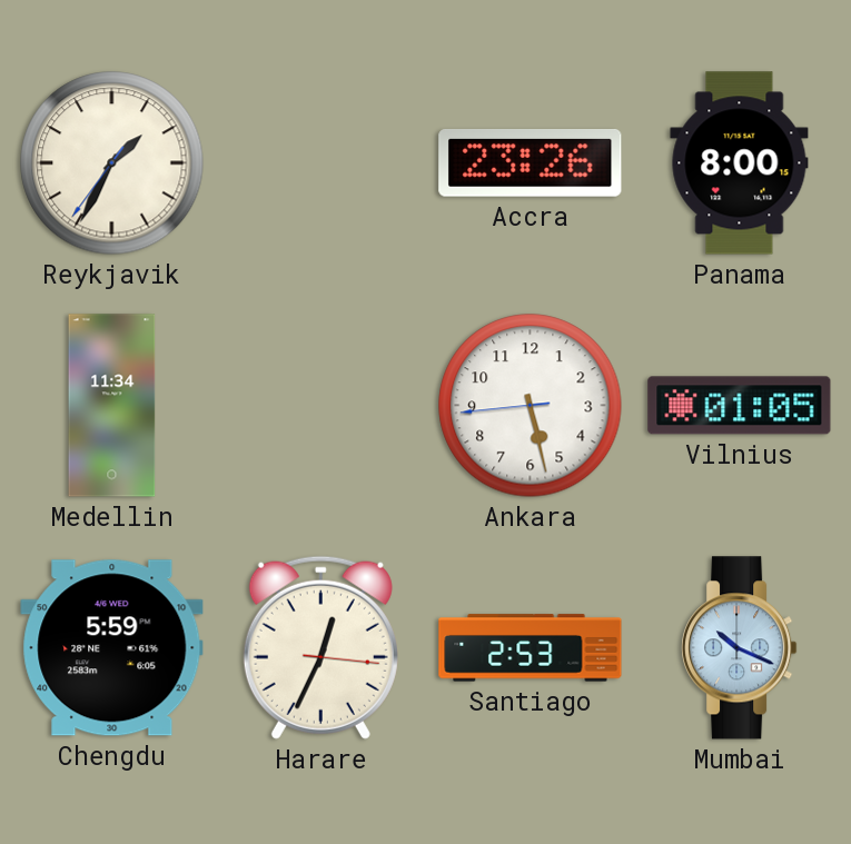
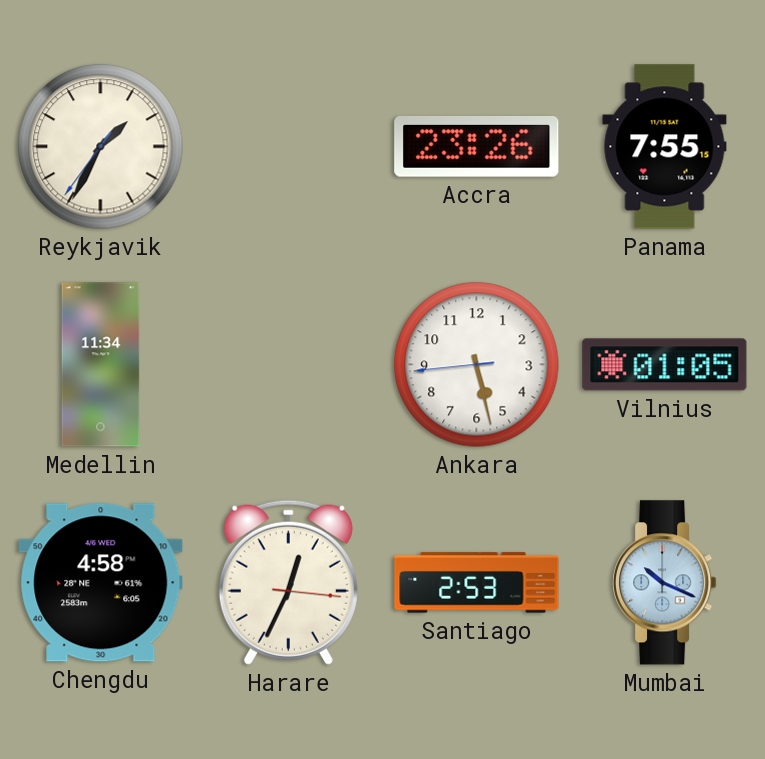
Panama: 8:00 -> 7:55
Chengdu: 5:59 -> 4:58
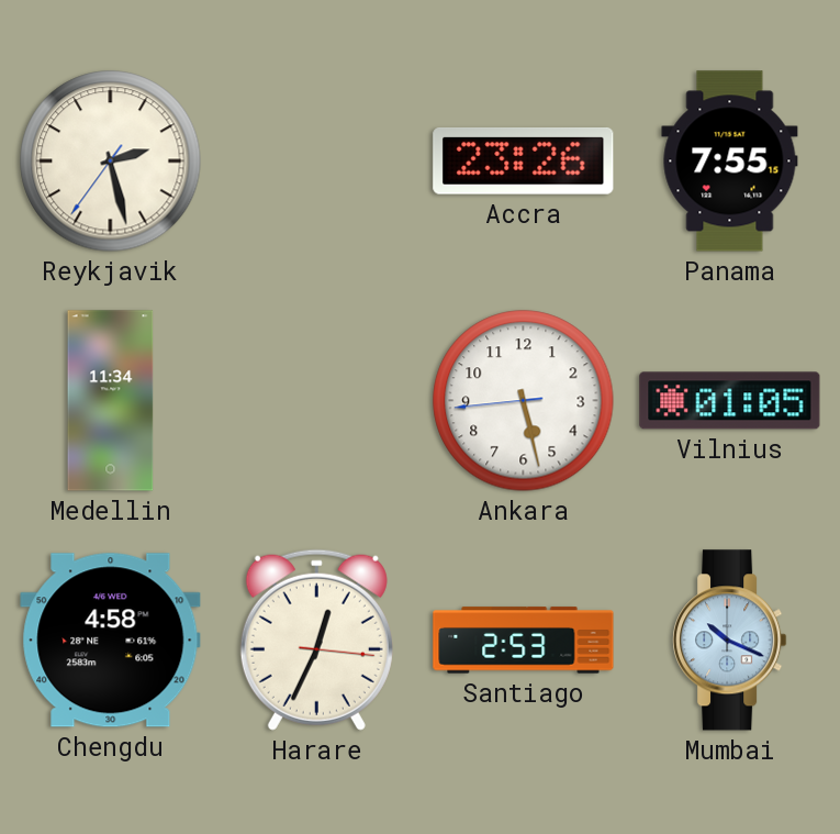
Reykjavik: 1:34 -> 2:27
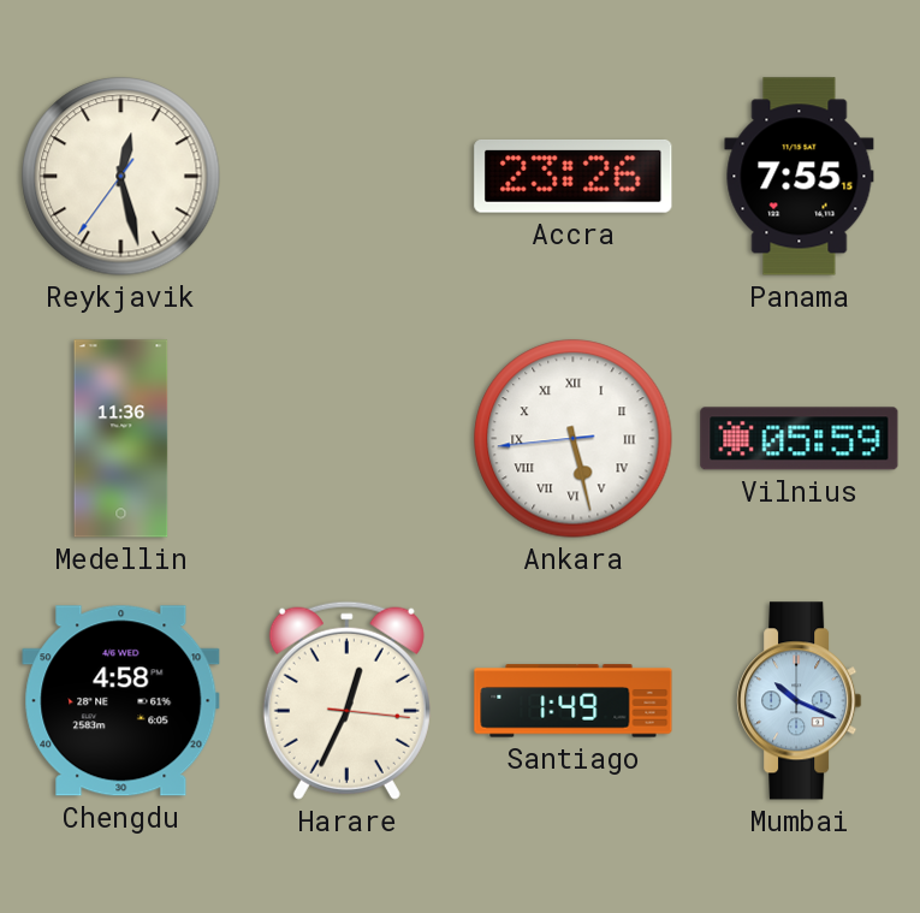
Reykjavik: 2:27 -> 12:27
Medellin: 11:34 -> 11:36
Ankara numerals: Arabic -> Roman
Vilnius: 01:05 -> 05:59
Santiago: 2:53 -> 1:49
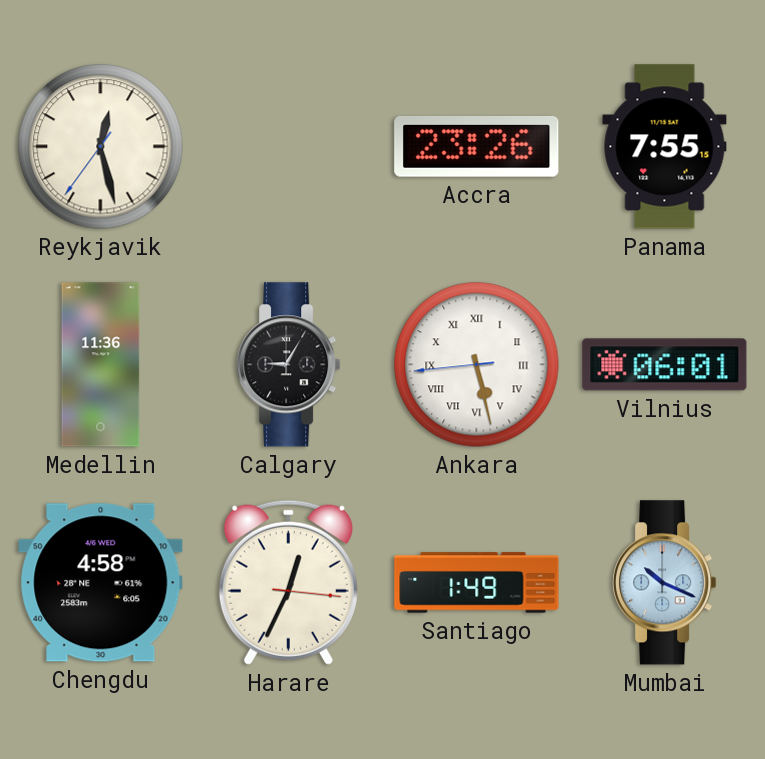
Calgary: none -> 9:05
Vilnius: 05:59 -> 06:01
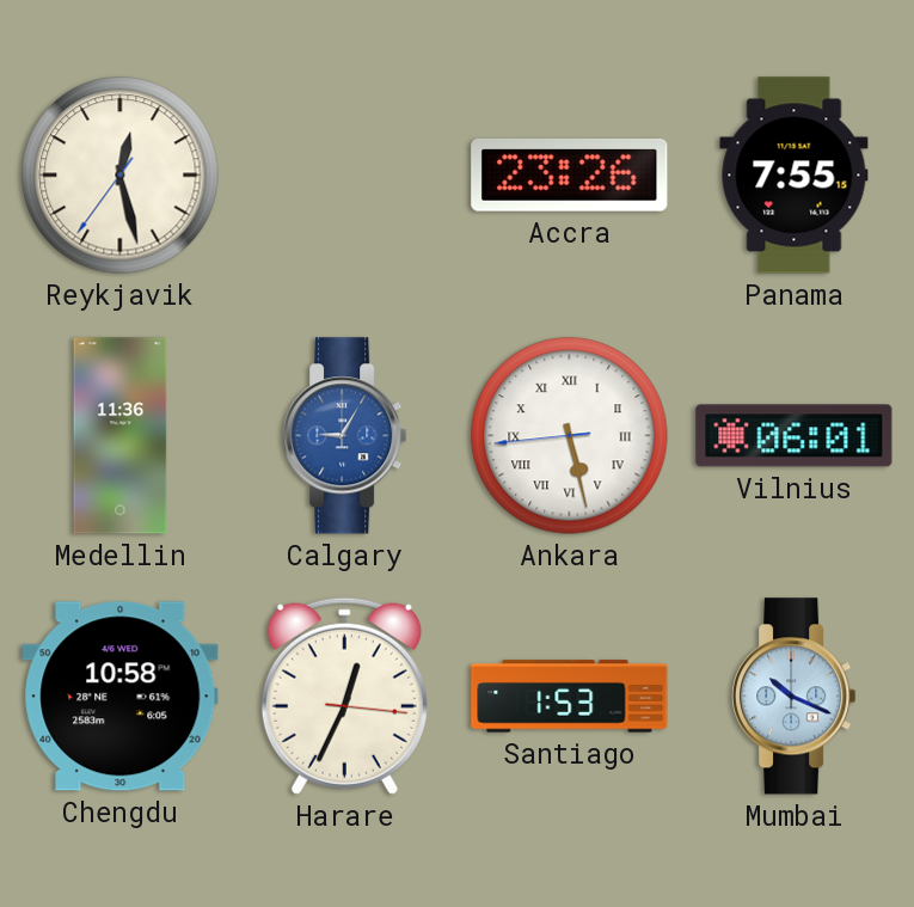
Calgary dial: black -> blue
Chengdu: 4:58 -> 10:58
Santiago: 1:49 -> 1:53
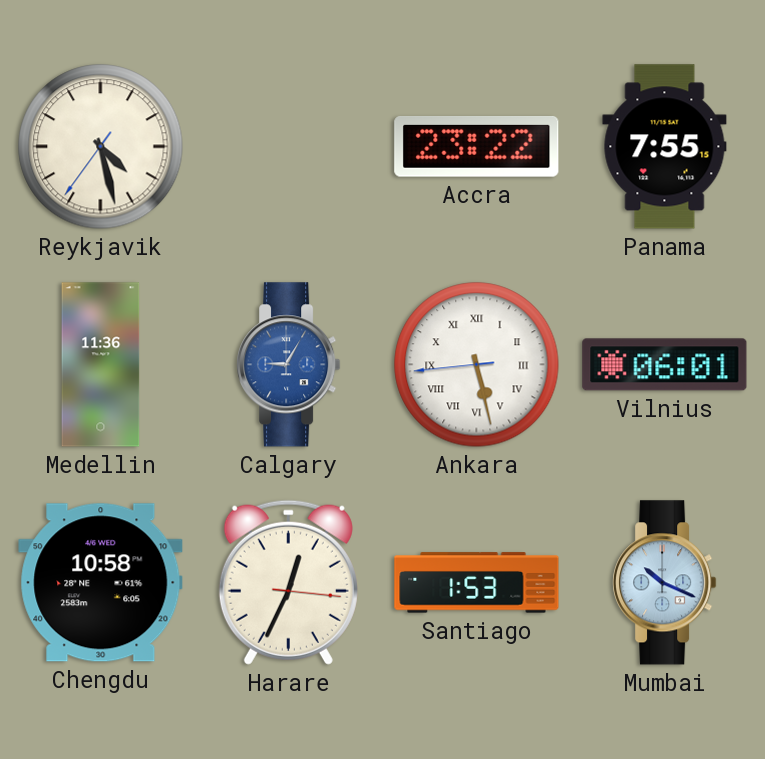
Reykjavik: 12:27 -> 4:27
Accra: 23:26 -> 23:22
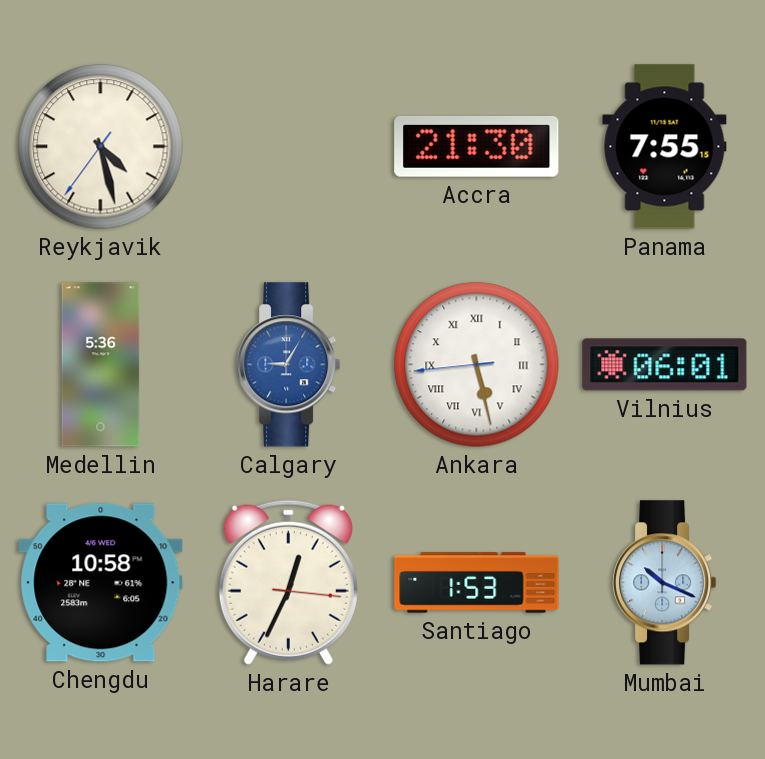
Accra: 23:22 -> 21:30
Medellin: 11:36 -> 5:36
